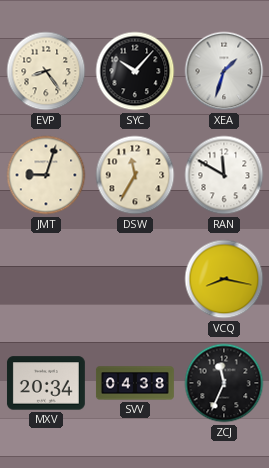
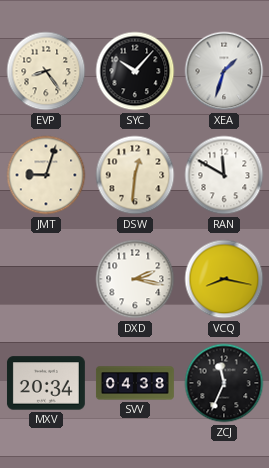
DSW: 11:35 -> 12:31
DXD: none -> 2:17
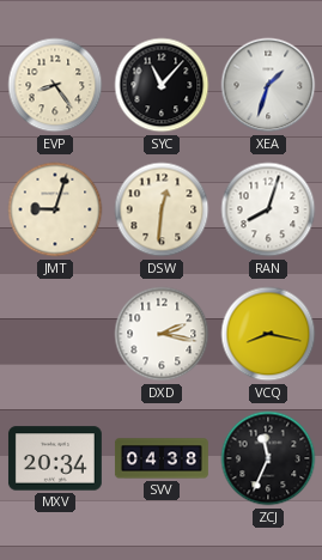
SYC: 10:07 -> 11:07
RAN: 11:50 -> 8:03
